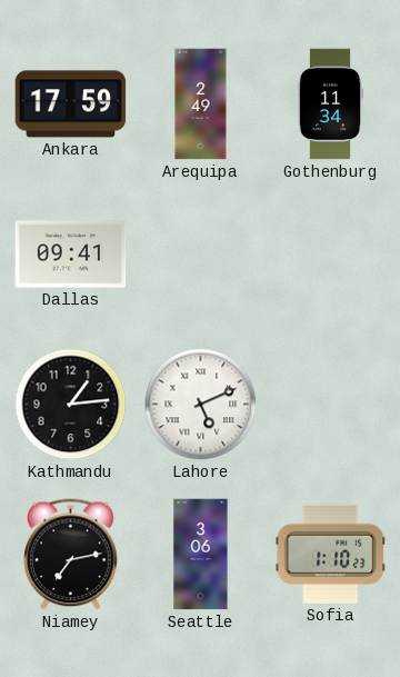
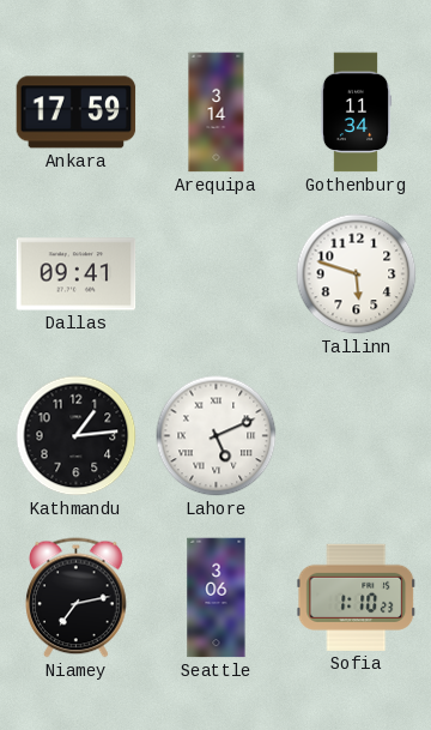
Arequipa: 2:49 -> 3:14
Tallinn: none -> 5:48
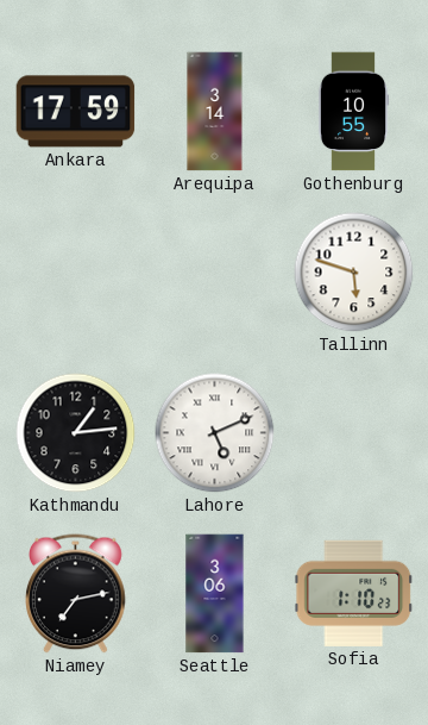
Gothenburg: 11:34 -> 10:55
Dallas: 09:41 -> none
